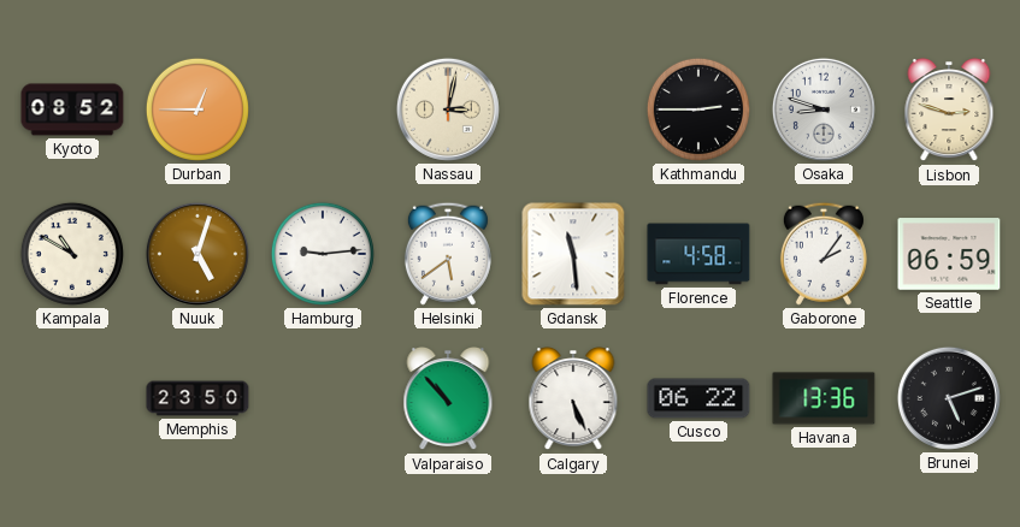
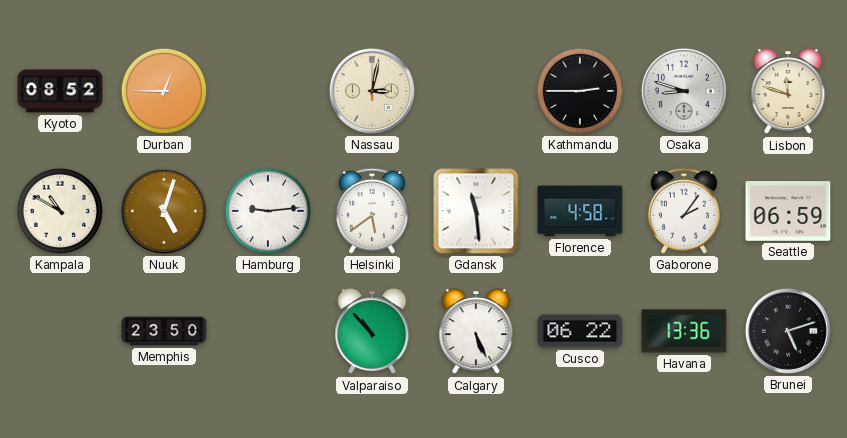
Lisbon: 2:48 -> 11:48
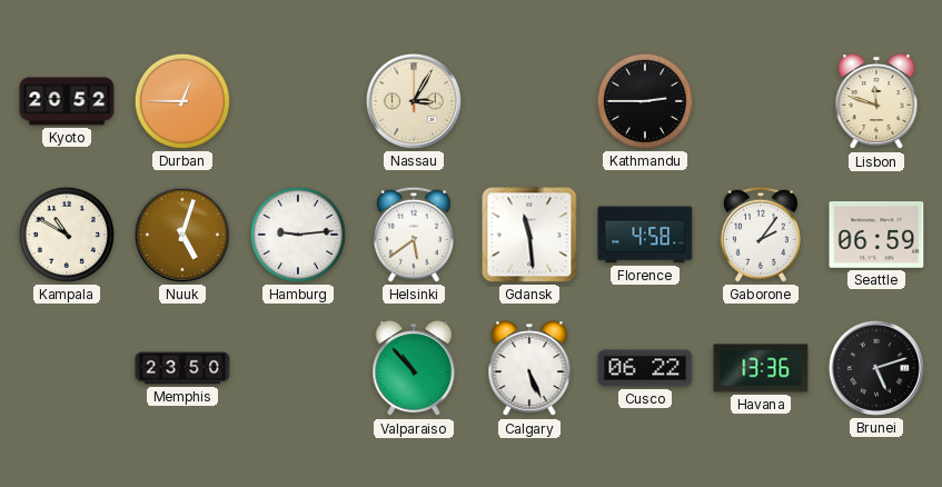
Kyoto: 08:52 -> 20:52
Nassau: 3:02 -> 3:05
Osaka: 8:48 -> none
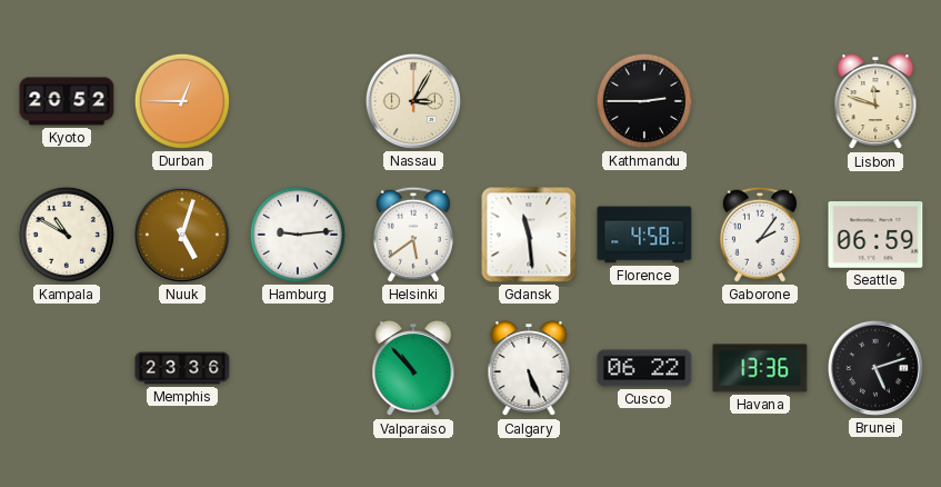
Memphis: 23:50 -> 23:36
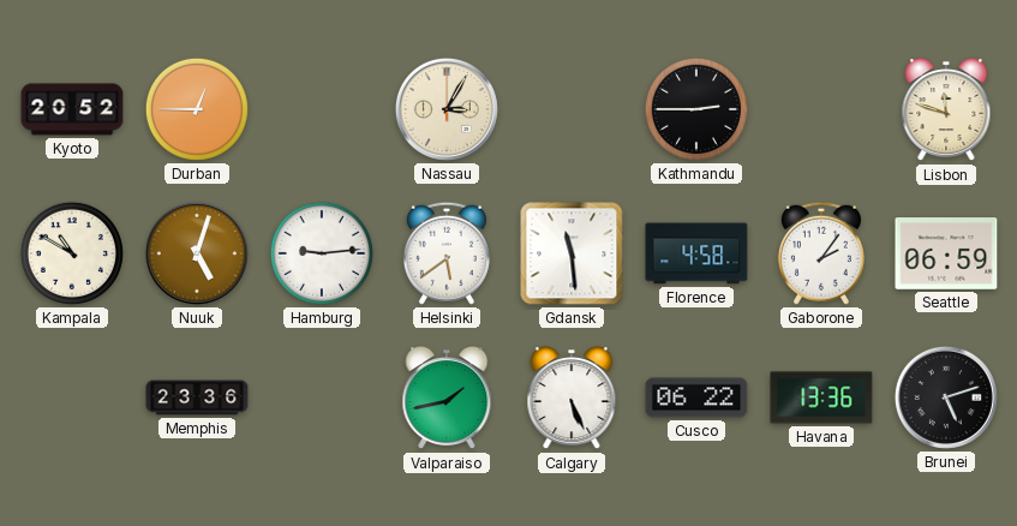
Valparaiso: 10:53 -> 1:43
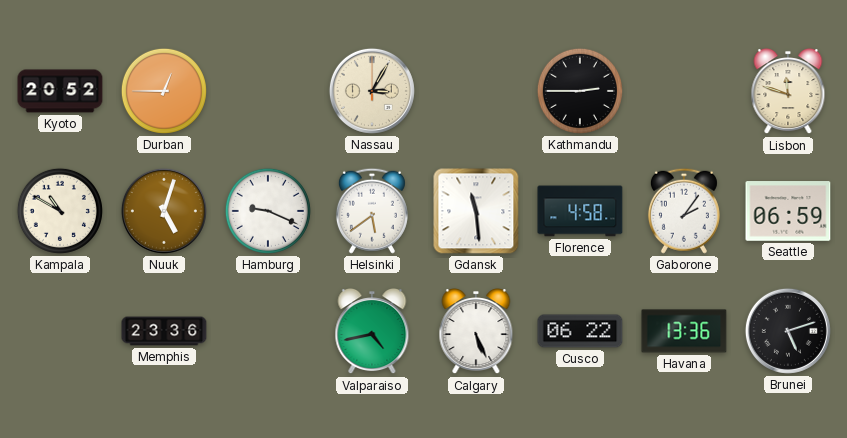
Hamburg: 9:14 -> 9:19
Valparaiso: 1:43 -> 4:43
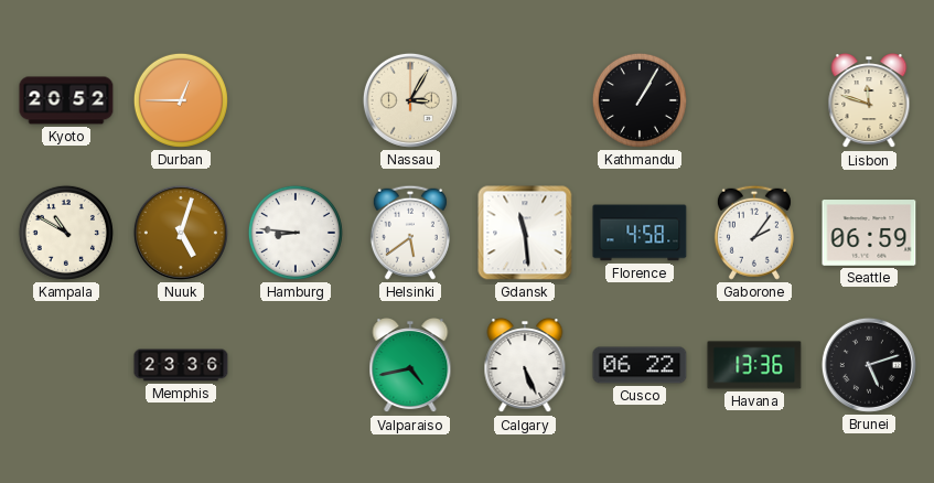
Kathmandu: 2:45 -> 1:05
Hamburg: 9:19 -> 8:46
